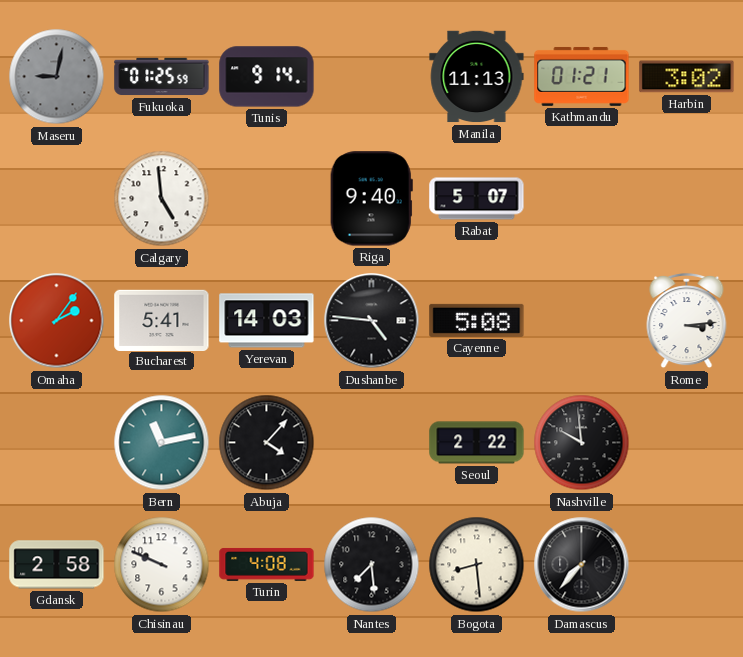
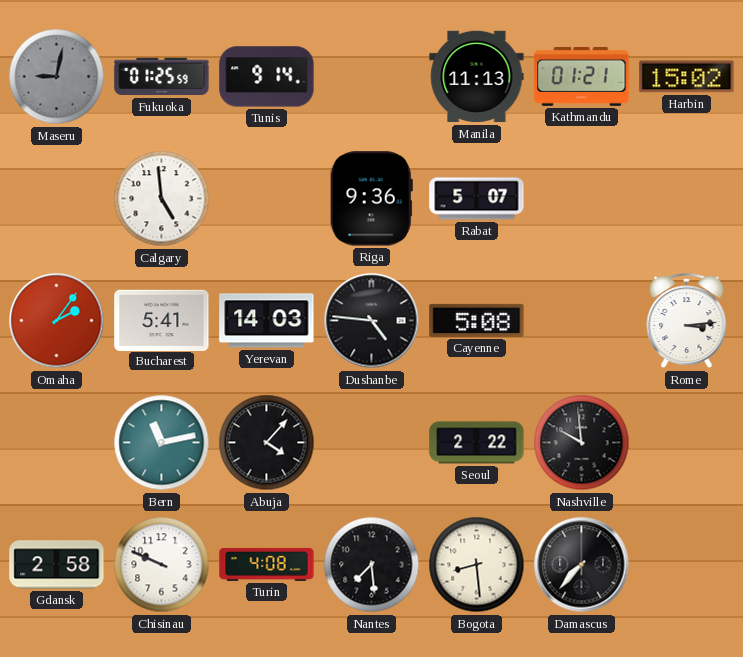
Harbin: 3:02 -> 15:02
Riga: 9:40 -> 9:36
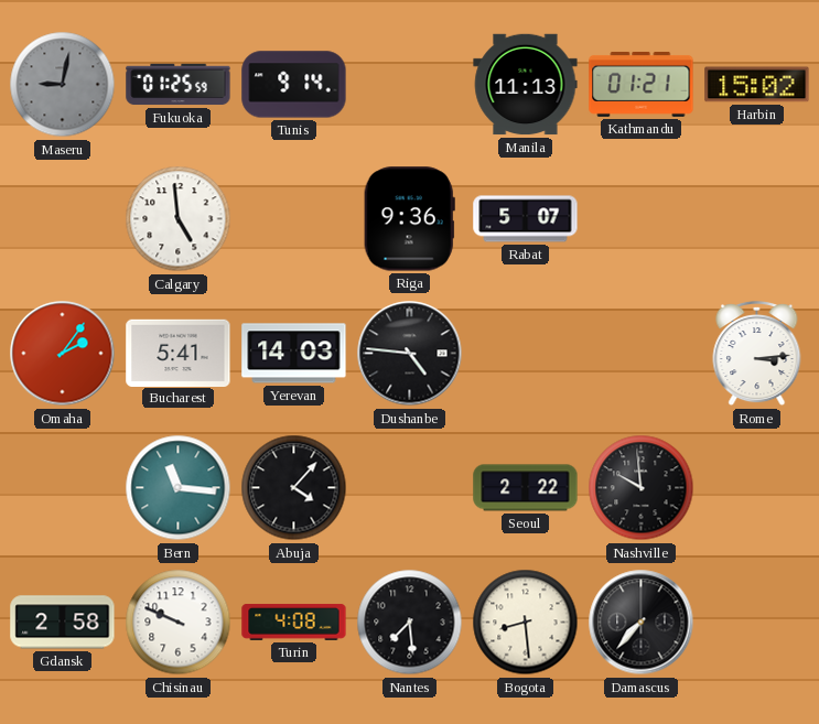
Cayenne: 5:08 -> none
Bern: 11:13 -> 11:16
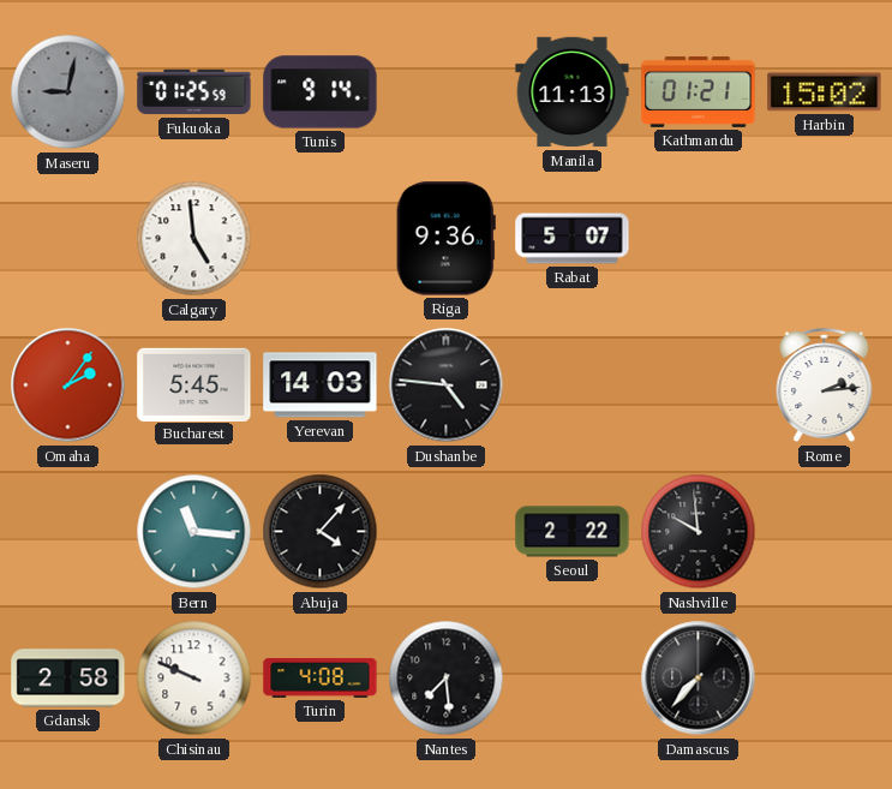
Bucharest: 5:41 -> 5:45
Rome: 3:14 -> 2:14
Bogota: 8:29 -> none
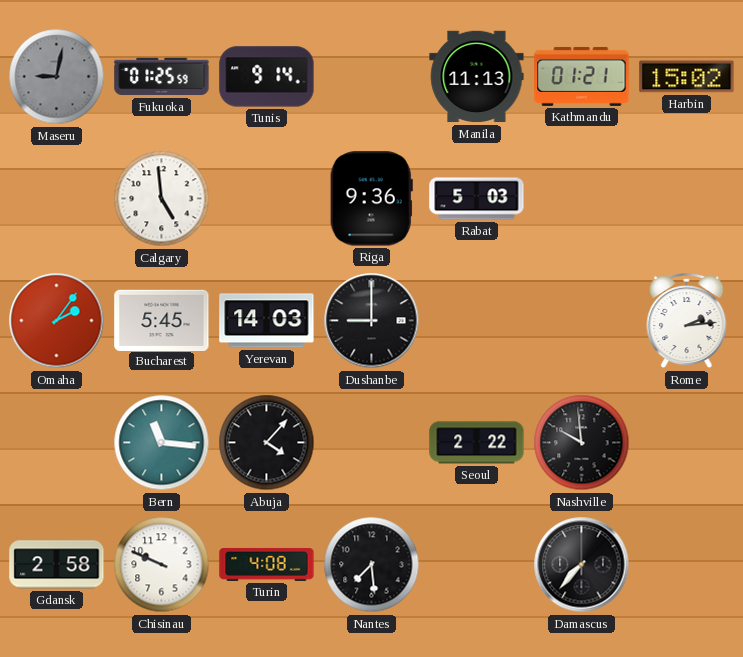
Rabat: 5:07 -> 5:03
Dushanbe: 4:46 -> 9:00
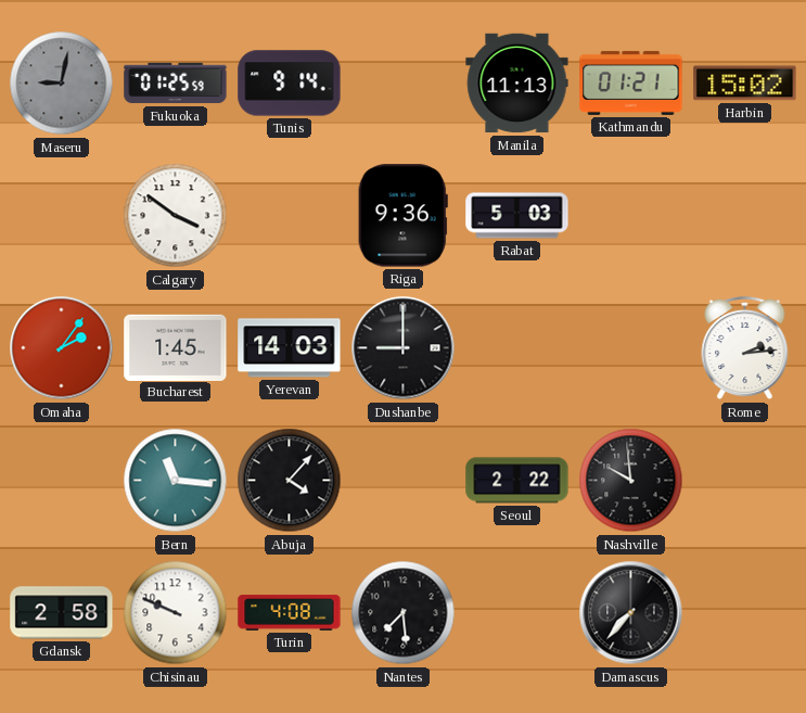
Calgary: 4:59 -> 3:51
Bucharest: 5:45 -> 1:45
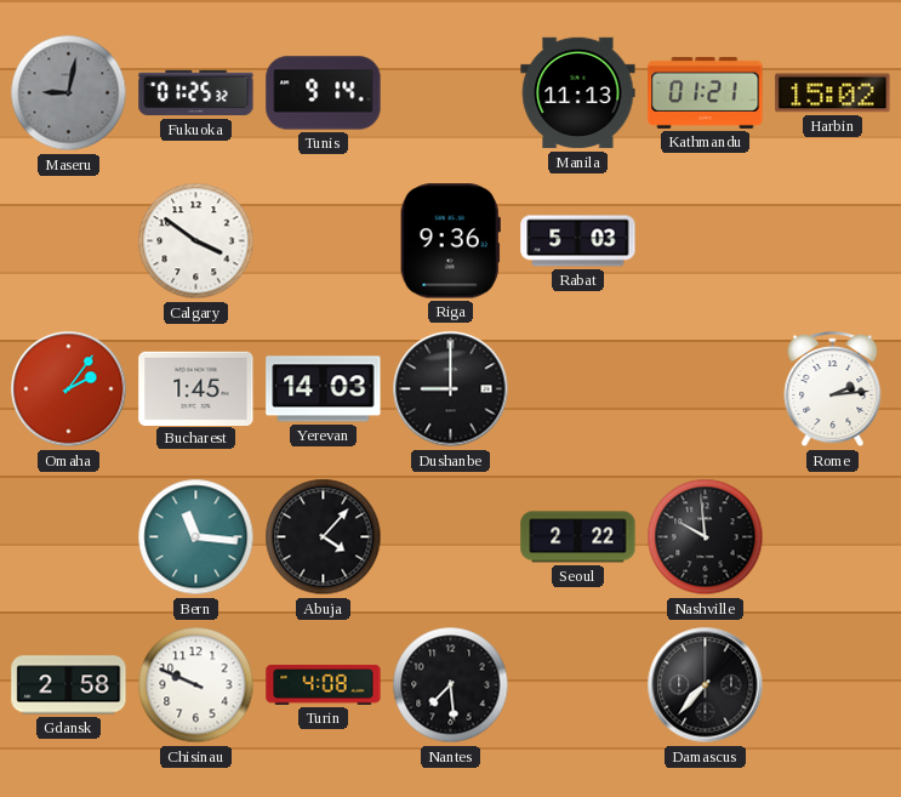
Fukuoka: 01:25:59 -> 01:25:32
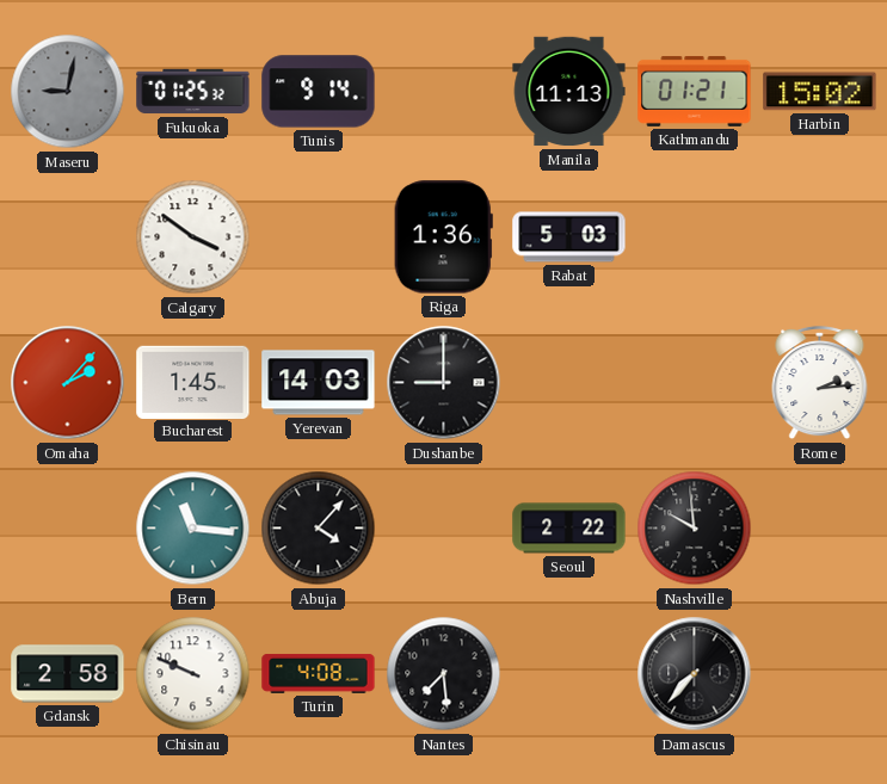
Riga: 9:36 -> 1:36
Omaha: 2:06 -> 2:07
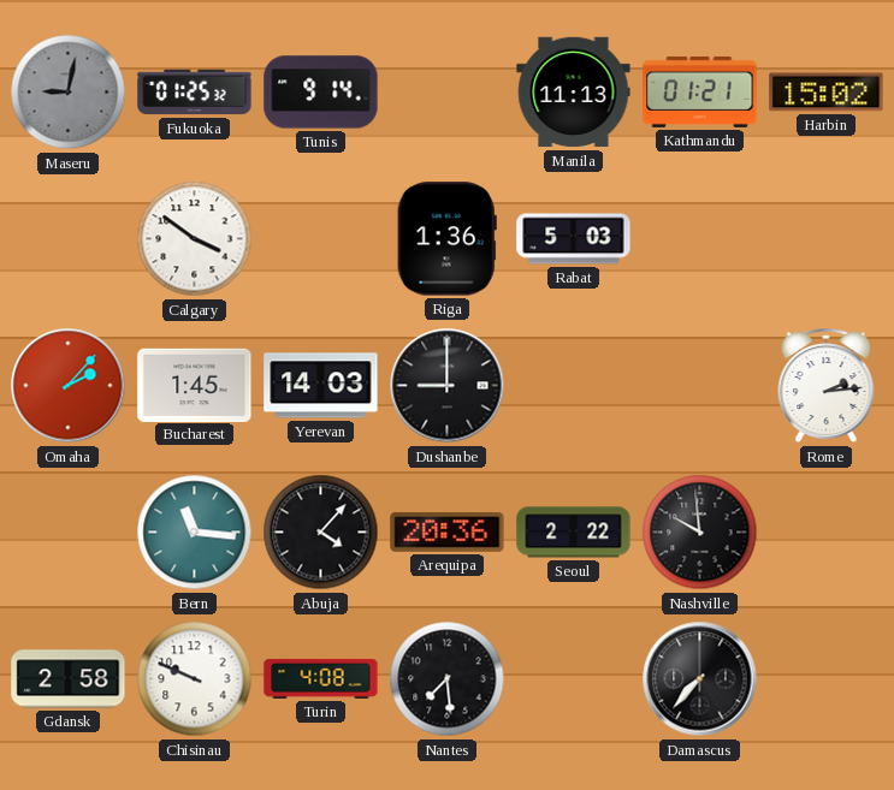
Arequipa: none -> 20:36
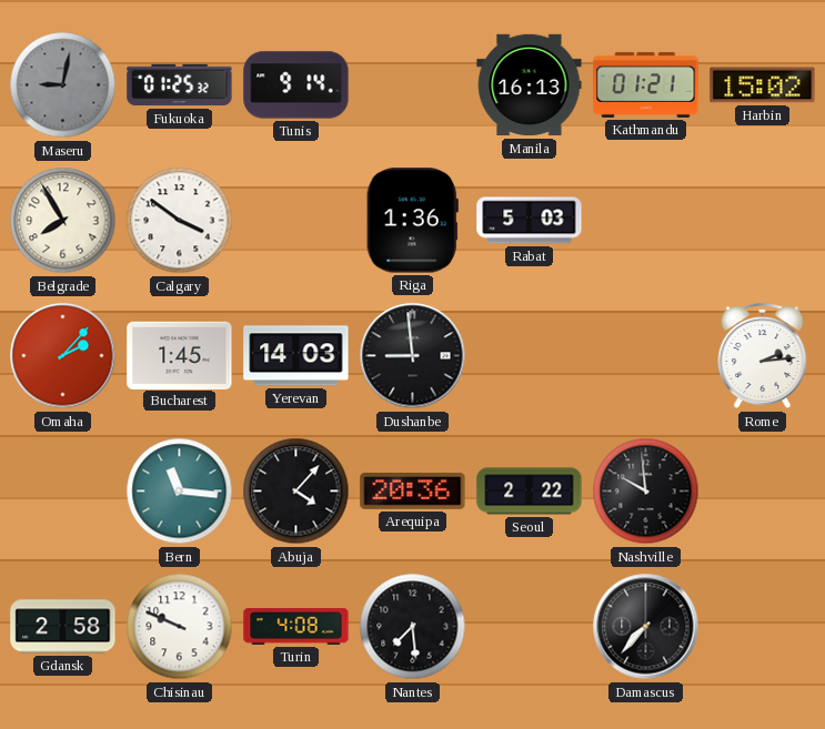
Manila: 11:13 -> 16:13
Belgrade: none -> 7:55
Dushanbe: 9:00 -> 8:59
